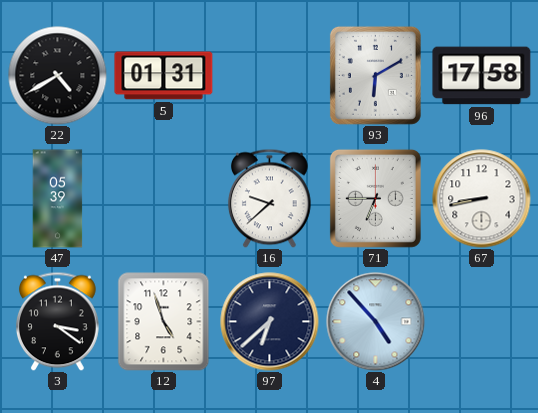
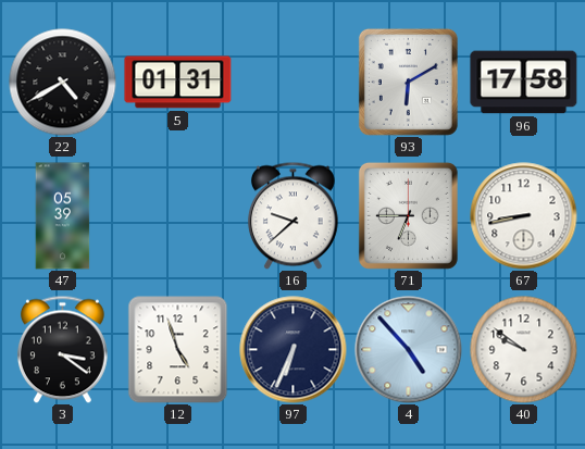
97: 6:38 -> 6:34
40: none -> 9:51
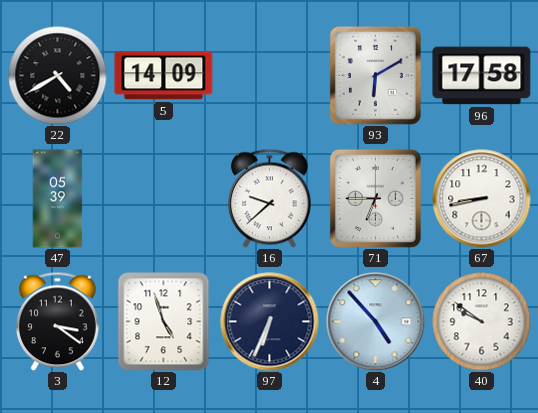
5: 01:31 -> 14:09
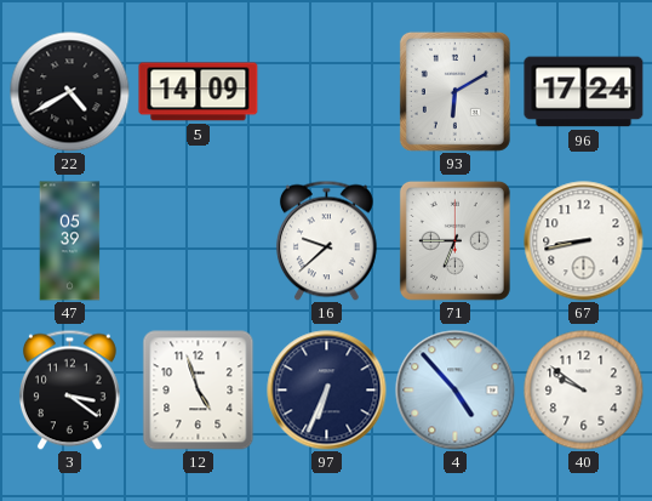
96: 17:58 -> 17:24
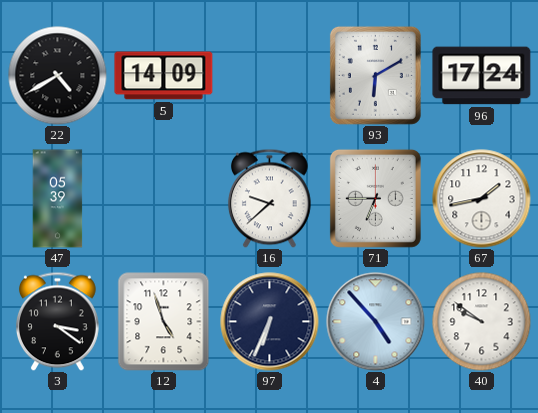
67: 8:43 -> 1:43
